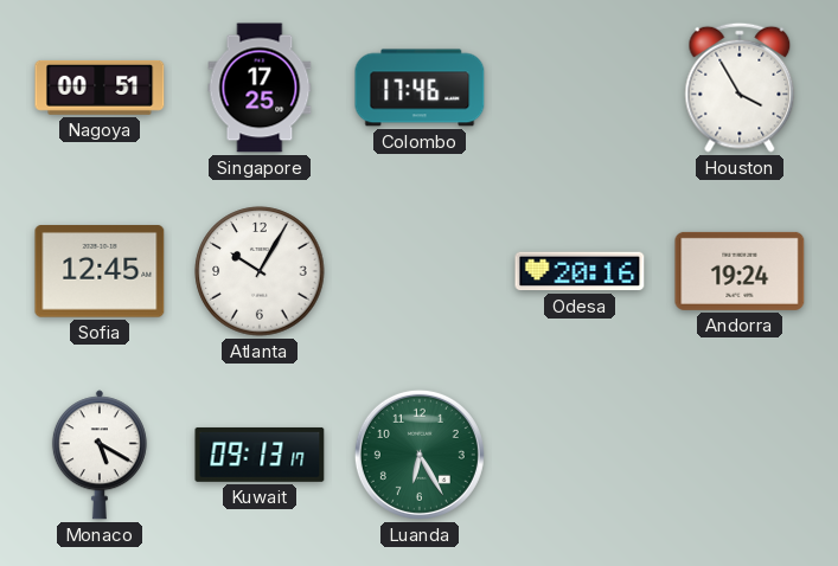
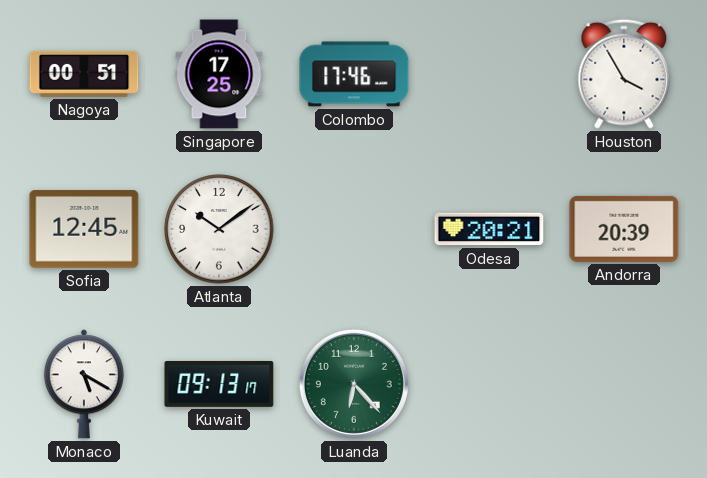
Atlanta: 10:05 -> 10:09
Odesa: 20:16 -> 20:21
Andorra: 19:24 -> 20:39
Luanda: 6:25 -> 6:23
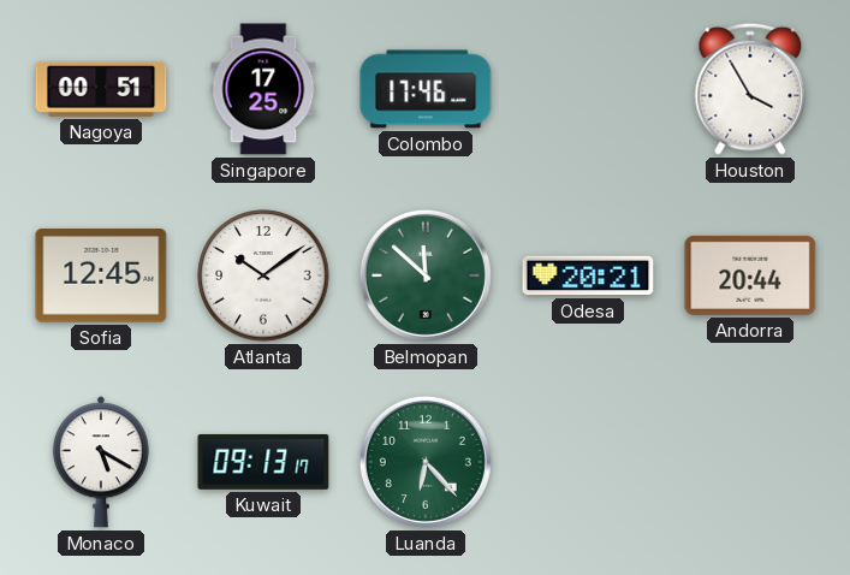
Belmopan: none -> 11:52
Andorra: 20:39 -> 20:44
